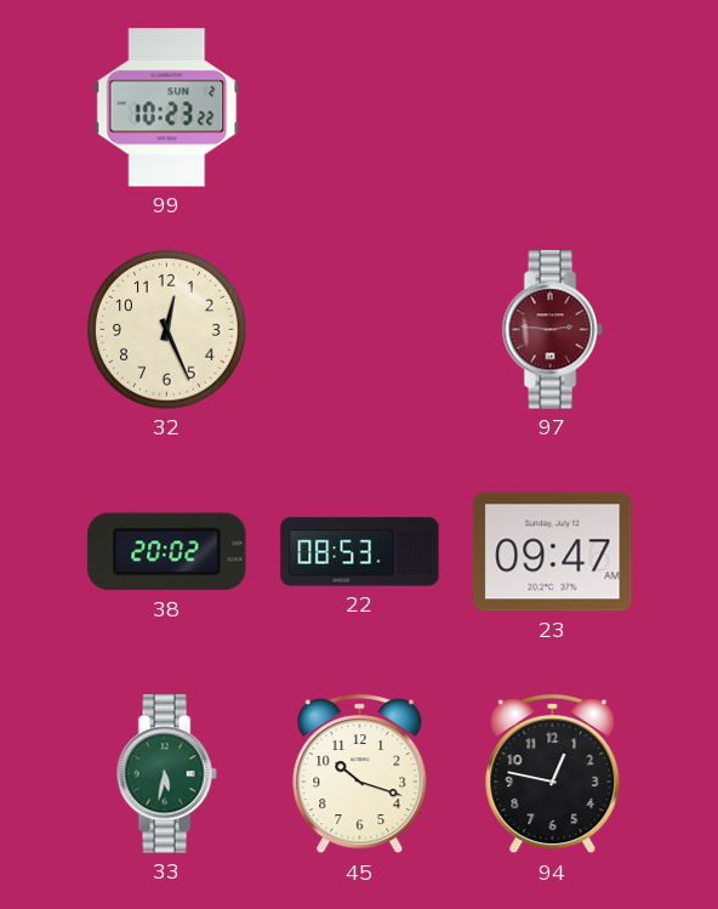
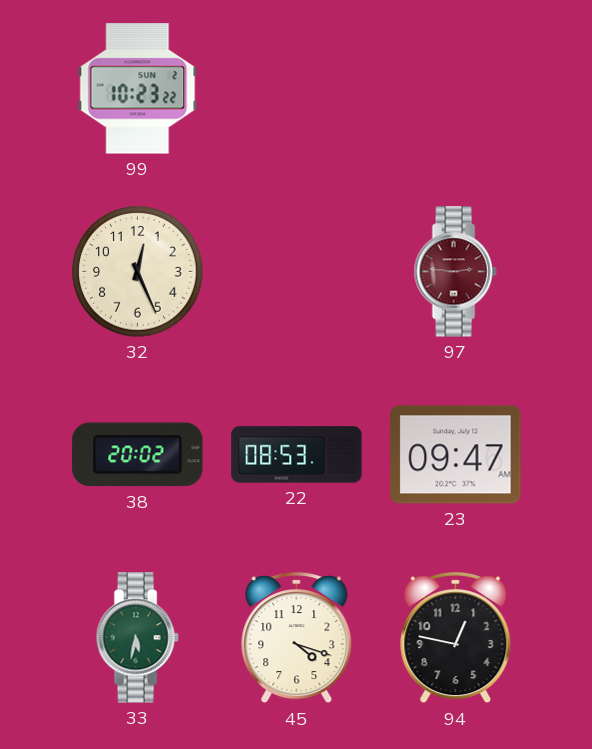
45: 10:18 -> 4:18
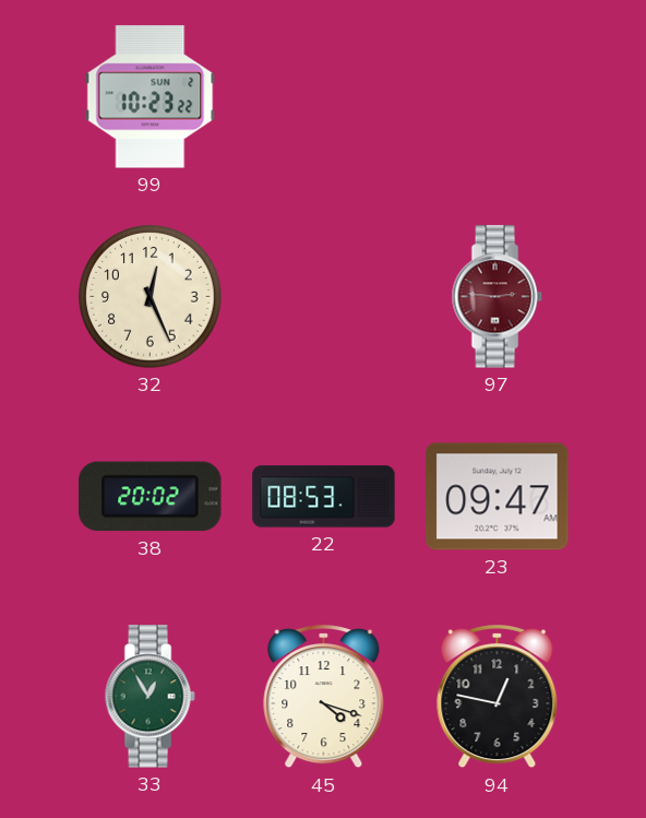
33: 5:32 -> 12:55
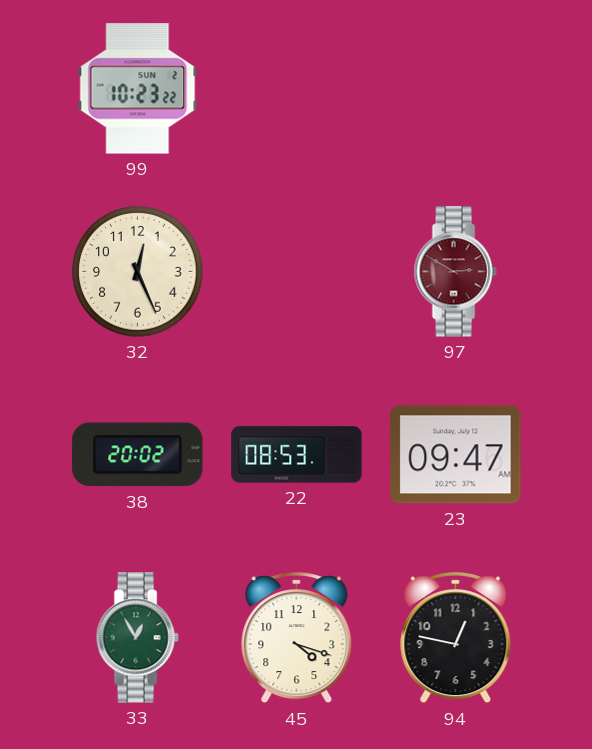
97: 2:46 -> 2:50
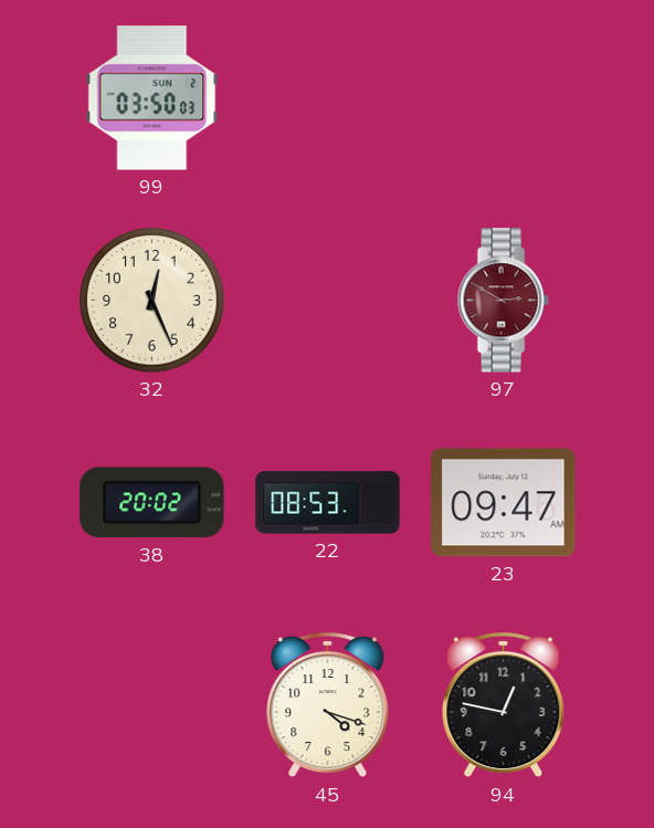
99: 10:23 -> 03:50
33: 12:55 -> none
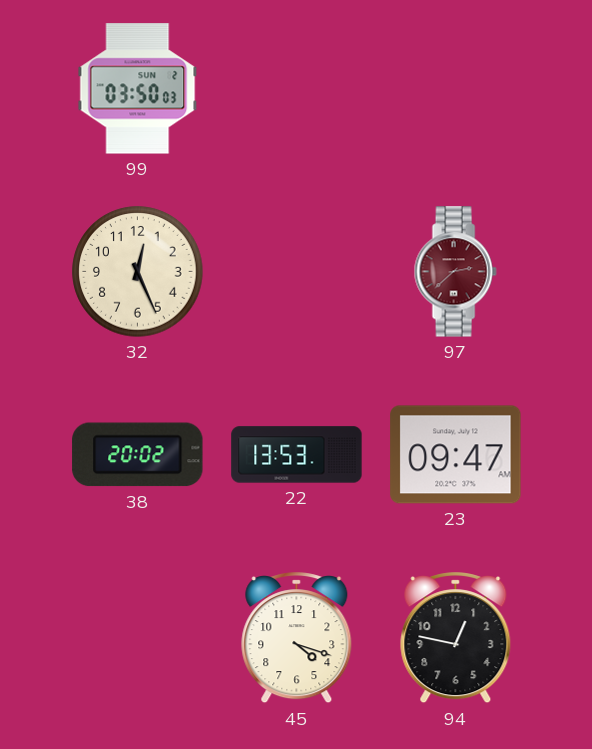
97: 2:50 -> 2:38
22: 08:53 -> 13:53
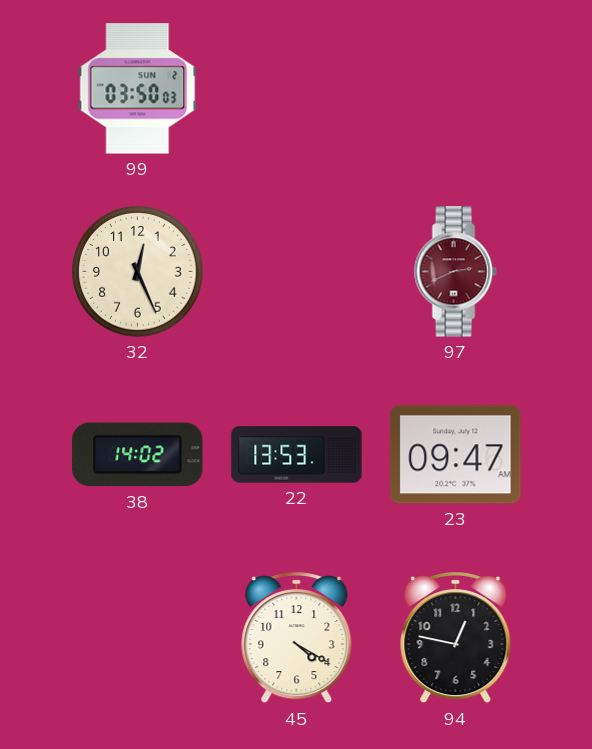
97: 2:38 -> 2:41
38: 20:02 -> 14:02
45: 4:18 -> 4:20
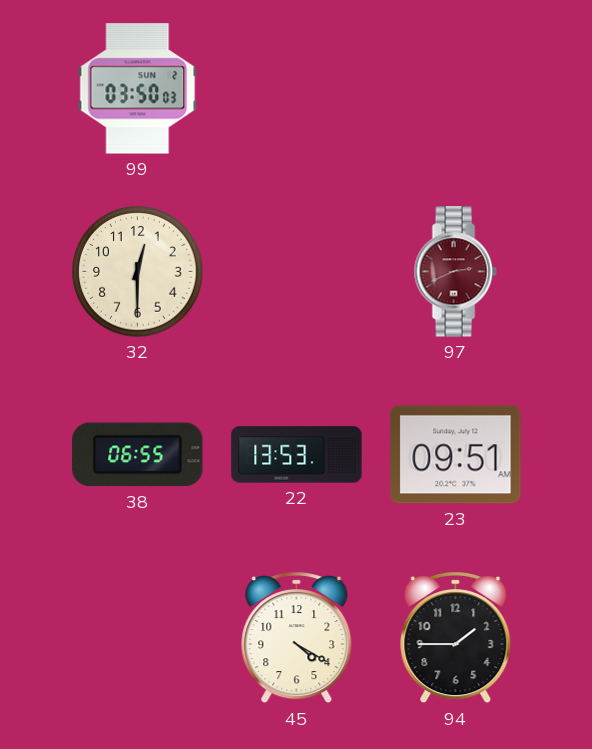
32: 12:26 -> 12:30
38: 14:02 -> 06:55
23: 09:47 -> 09:51
94: 12:47 -> 1:45
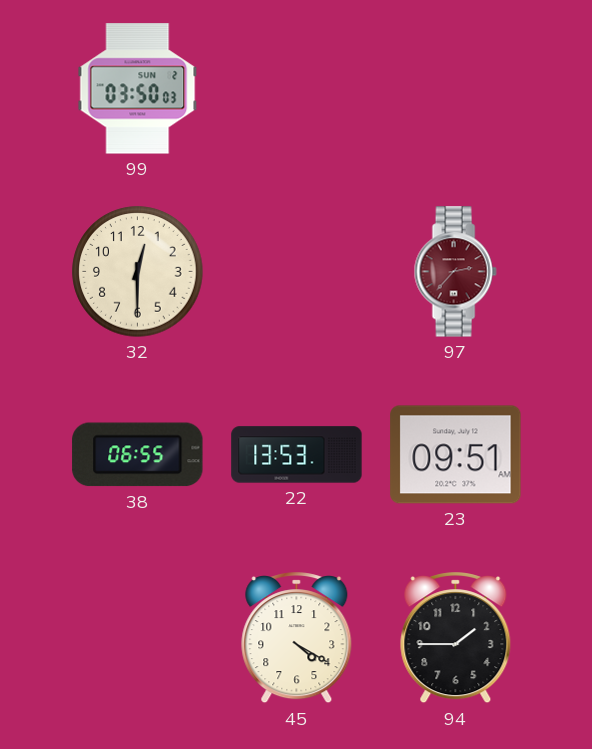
97: 2:41 -> 2:37
